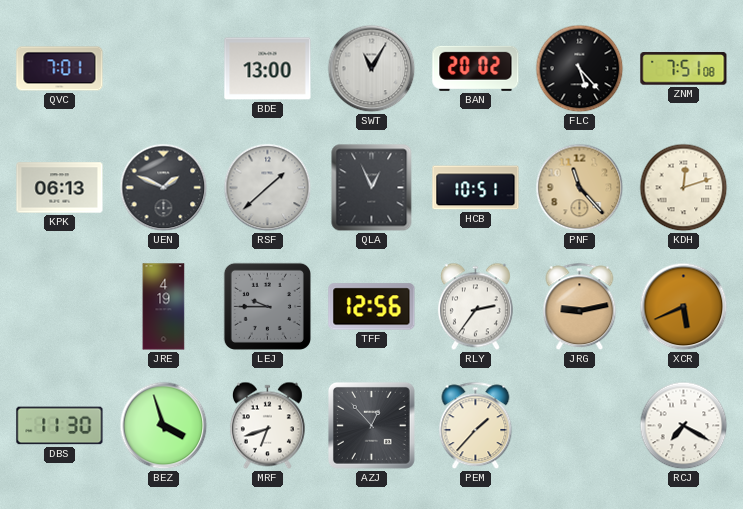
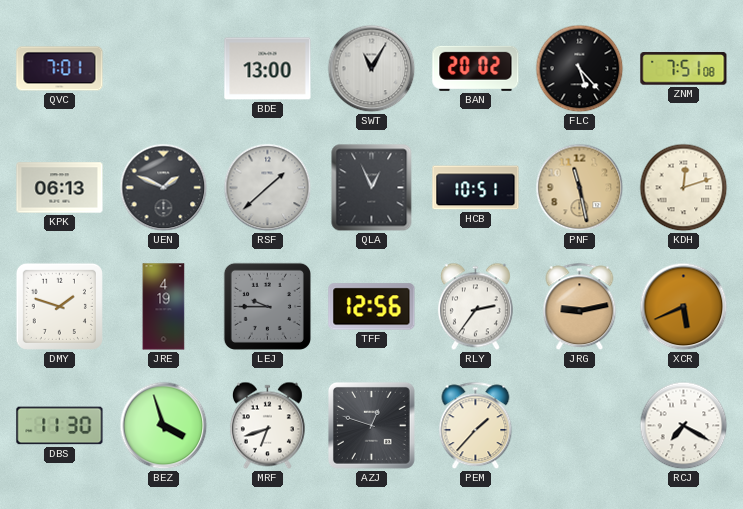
PNF: 11:23 -> 11:28
DMY: none -> 1:48
AZJ: 12:53 -> 12:48
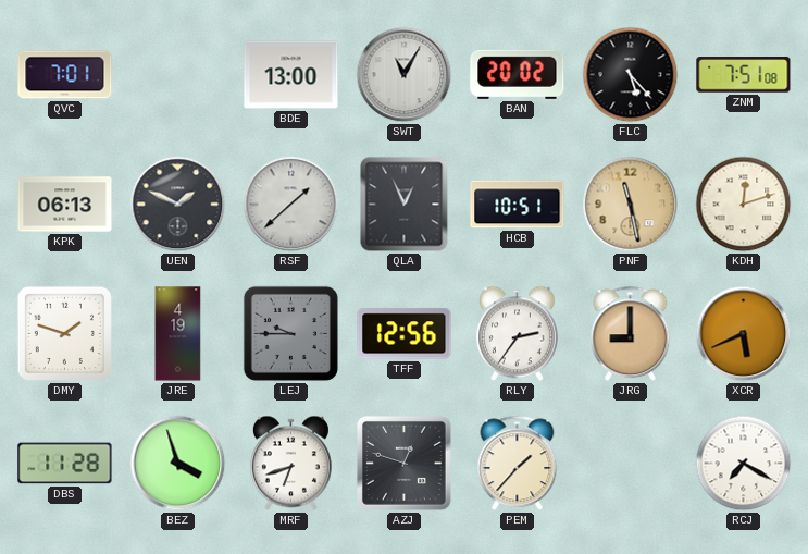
JRG: 9:13 -> 9:00
DBS: 11:30 -> 11:28
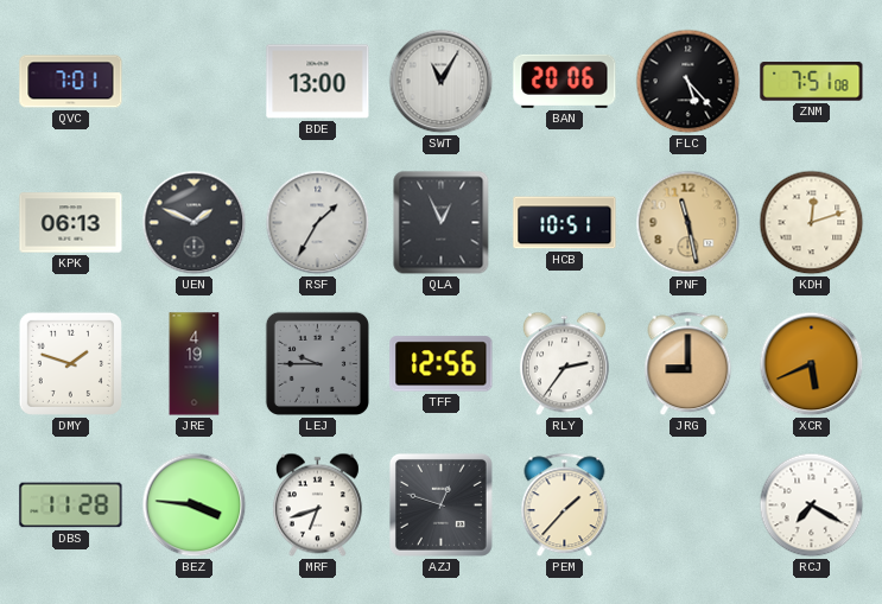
BAN: 20:02 -> 20:06
RSF: 1:38 -> 1:35
BEZ: 3:57 -> 3:46
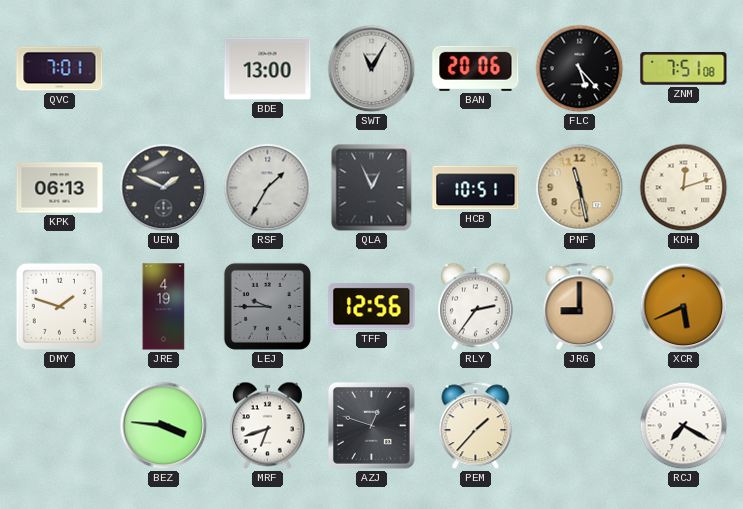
DBS: 11:28 -> none
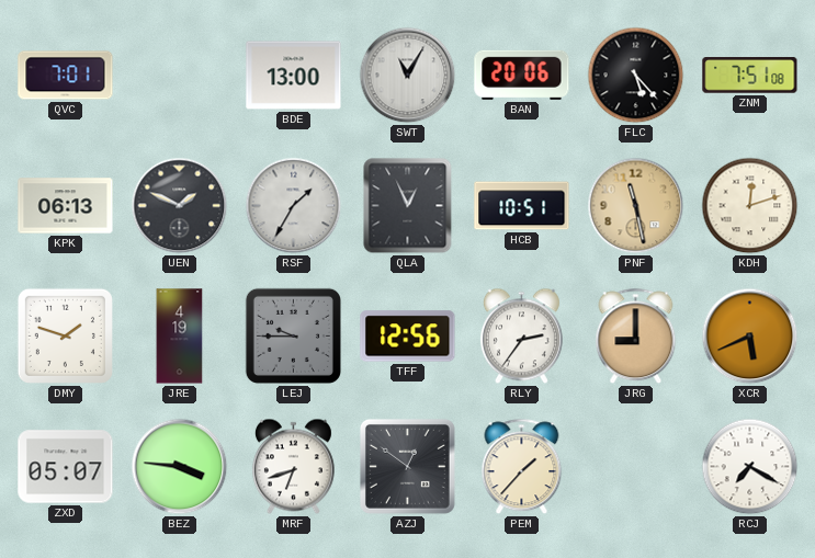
ZXD: none -> 05:07
AZJ: 12:48 -> 12:51
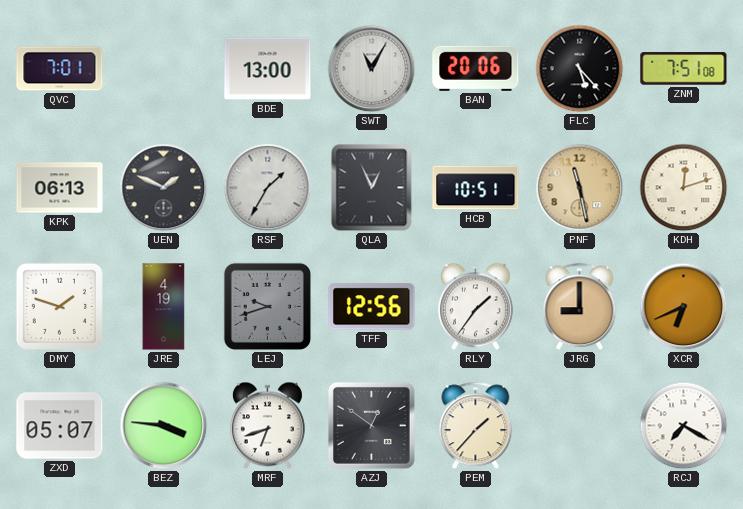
LEJ: 9:45 -> 9:42
RLY: 2:36 -> 1:36
XCR: 5:41 -> 6:41
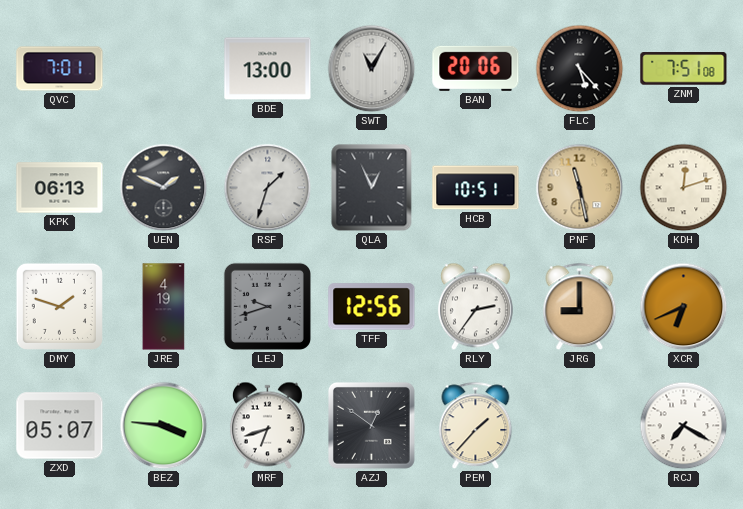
RSF: 1:35 -> 1:33
RLY: 1:36 -> 2:36
